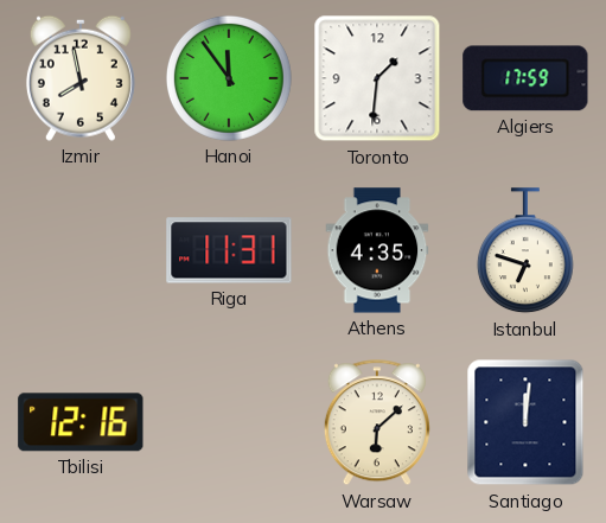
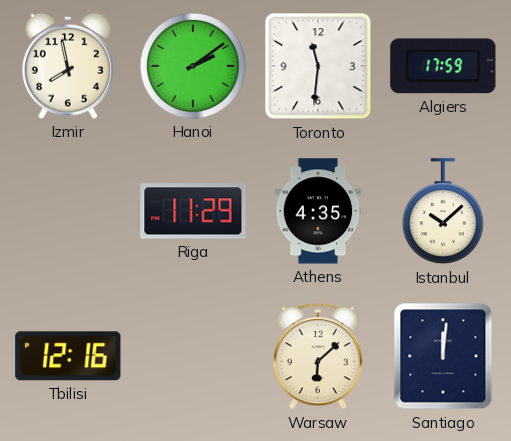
Hanoi: 11:54 -> 2:09
Toronto: 1:31 -> 11:31
Riga: 11:31 -> 11:29
Istanbul: 6:48 -> 10:08
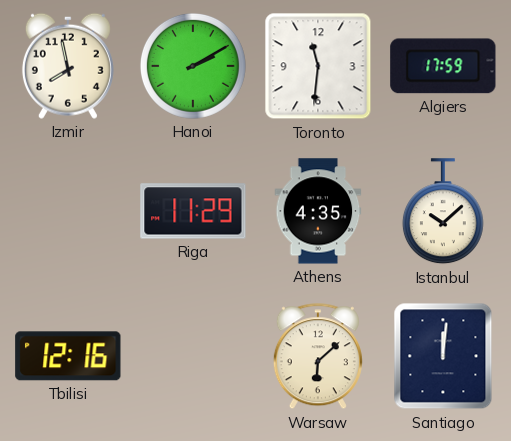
Hanoi: 2:09 -> 2:10
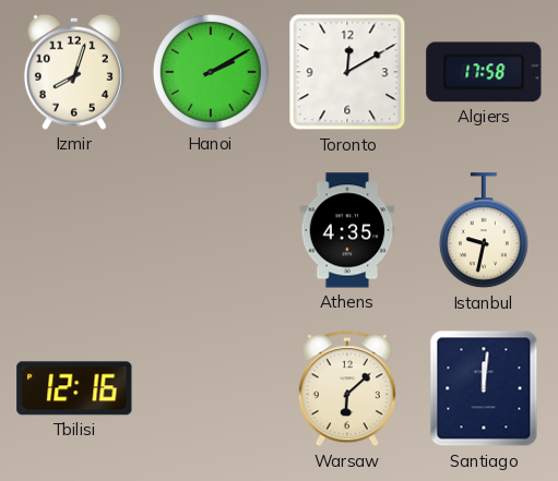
Izmir: 7:58 -> 8:03
Toronto: 11:31 -> 12:10
Algiers: 17:59 -> 17:58
Riga: 11:29 -> none
Istanbul: 10:08 -> 9:32
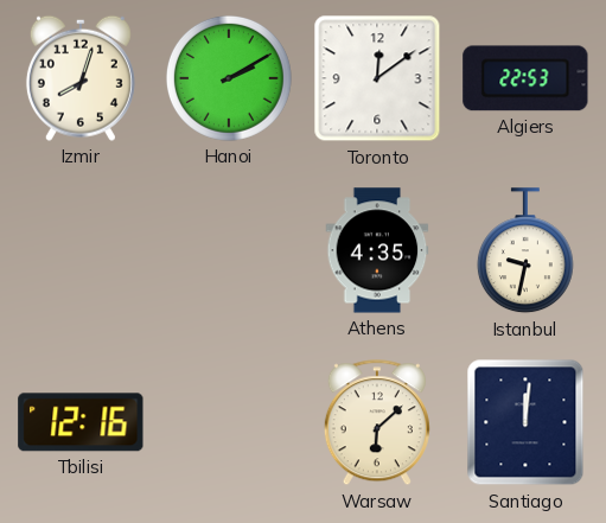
Toronto: 12:10 -> 12:09
Algiers: 17:58 -> 22:53
